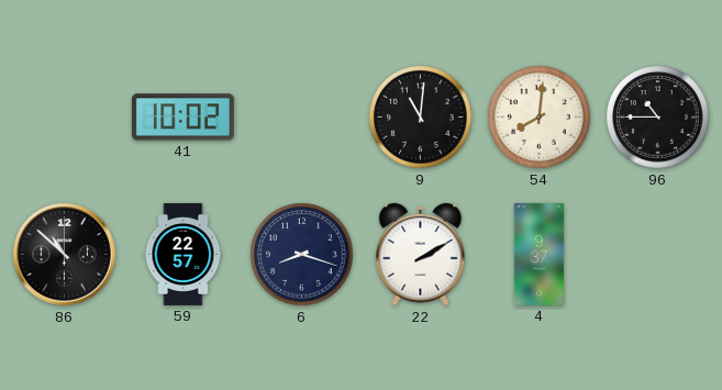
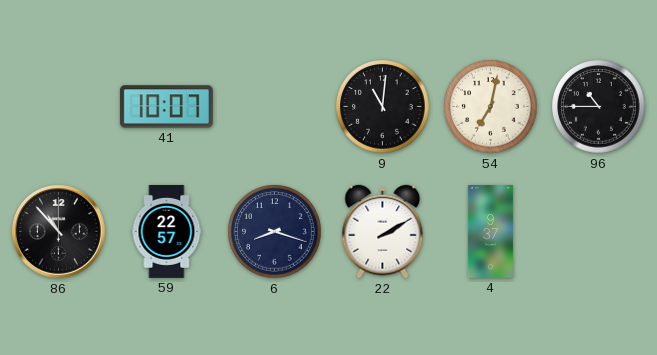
41: 10:02 -> 10:07
54: 8:01 -> 7:02
86: 10:52 -> 10:53
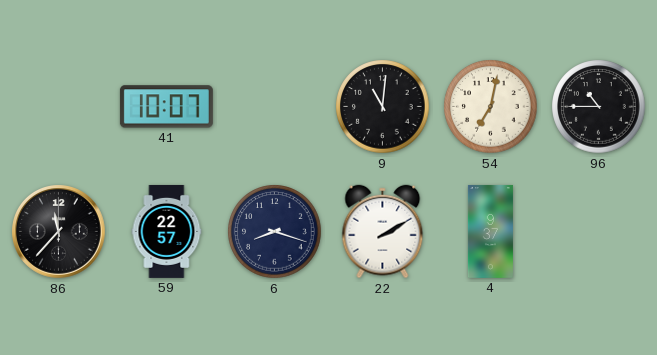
86: 10:53 -> 11:37
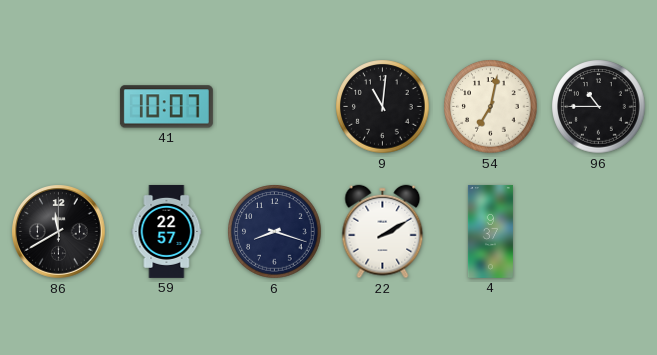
86: 11:37 -> 11:40
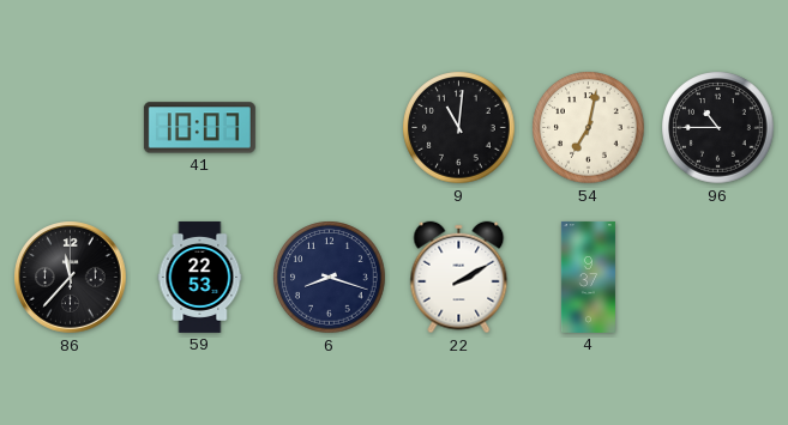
86: 11:40 -> 11:37
59: 22:57 -> 22:53
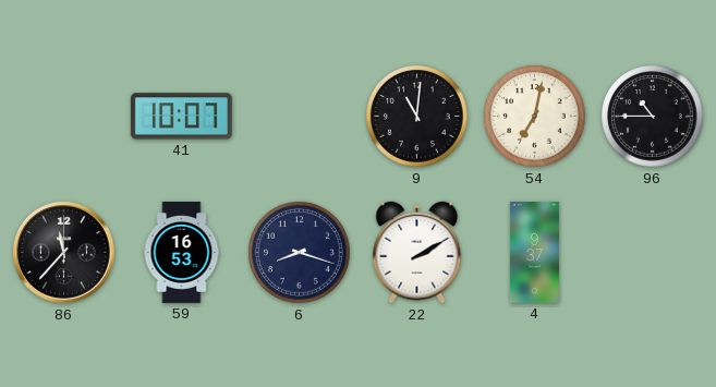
59: 22:53 -> 16:53
